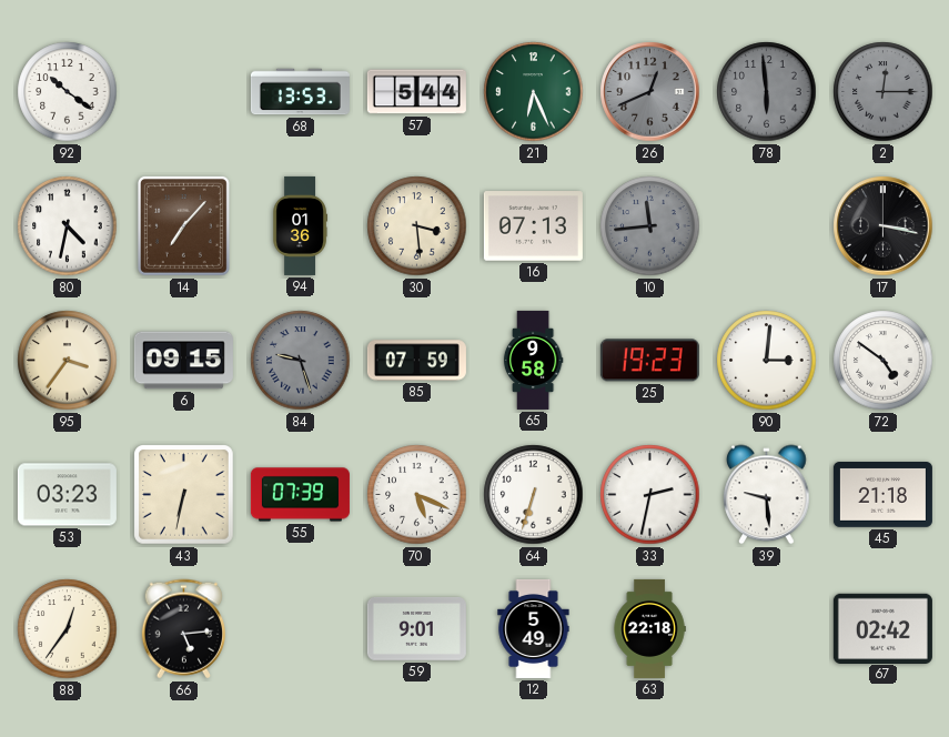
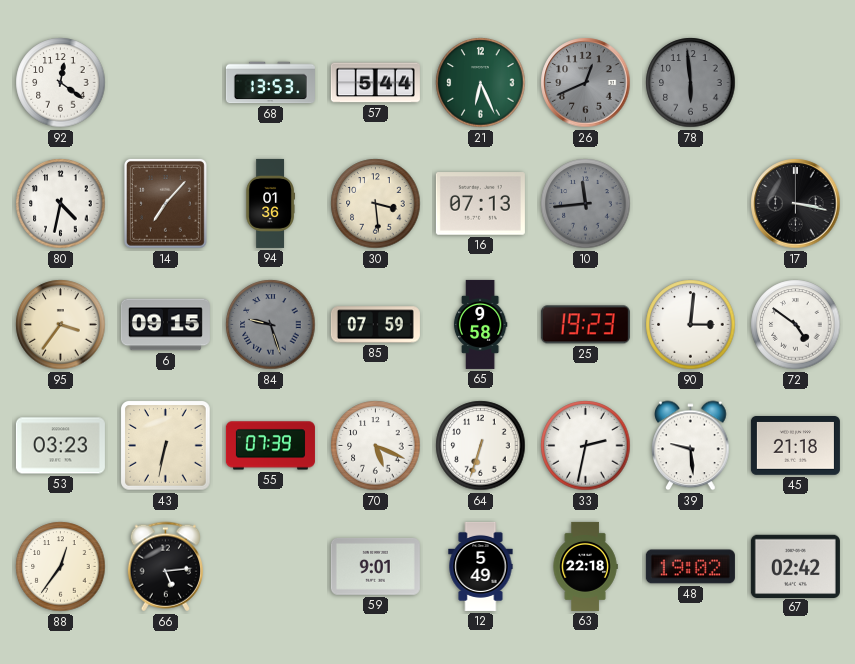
92: 10:21 -> 12:21
2: 12:15 -> none
48: none -> 19:02
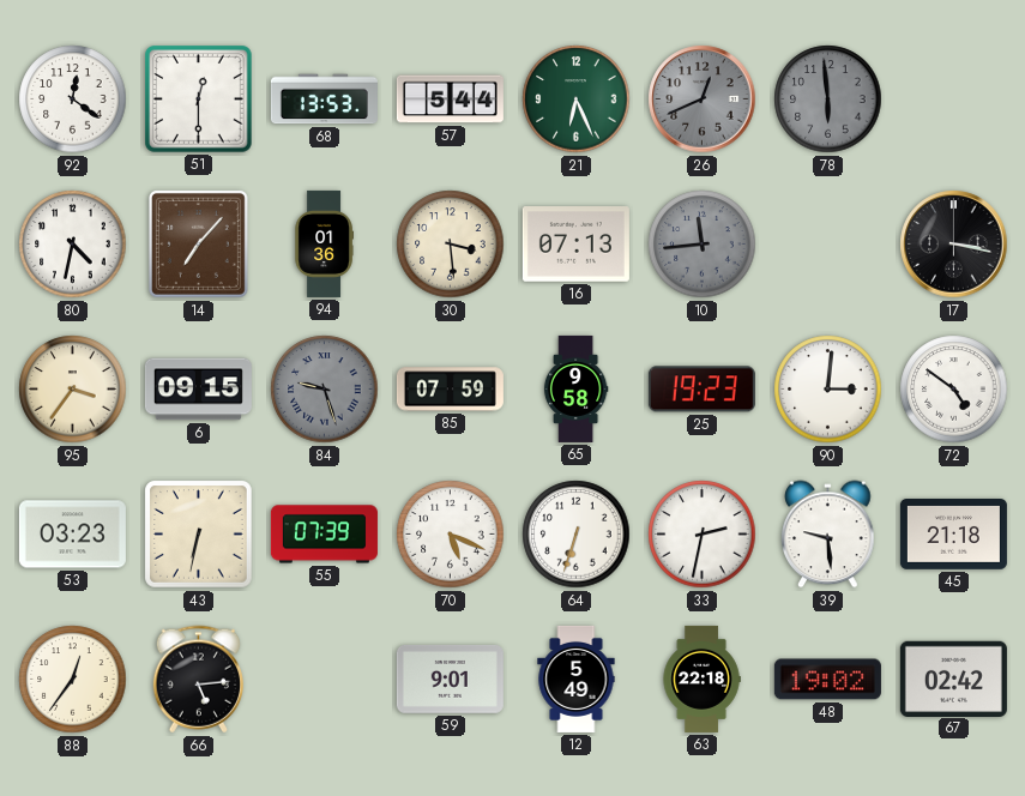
51: none -> 12:30
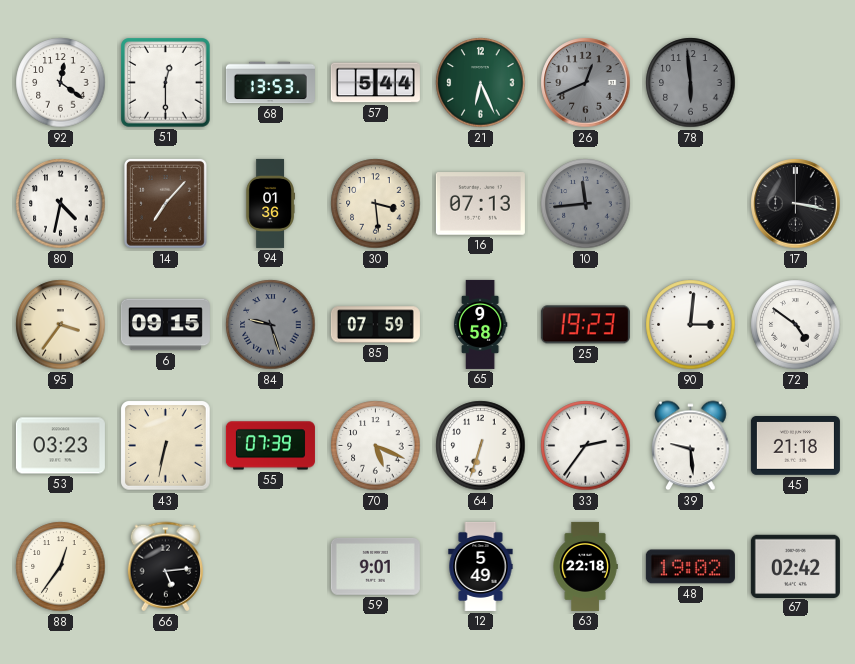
33: 2:32 -> 2:36
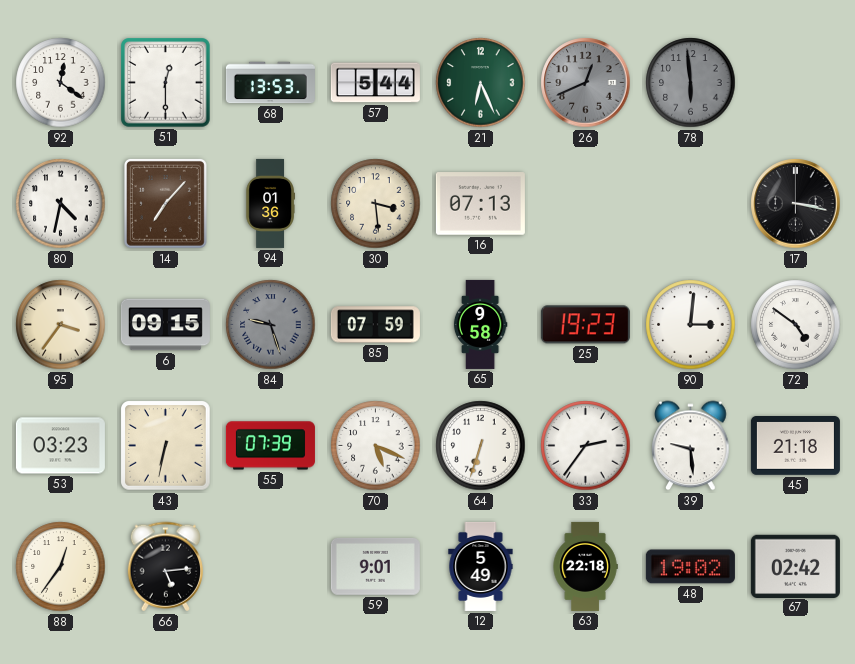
10: 11:44 -> none
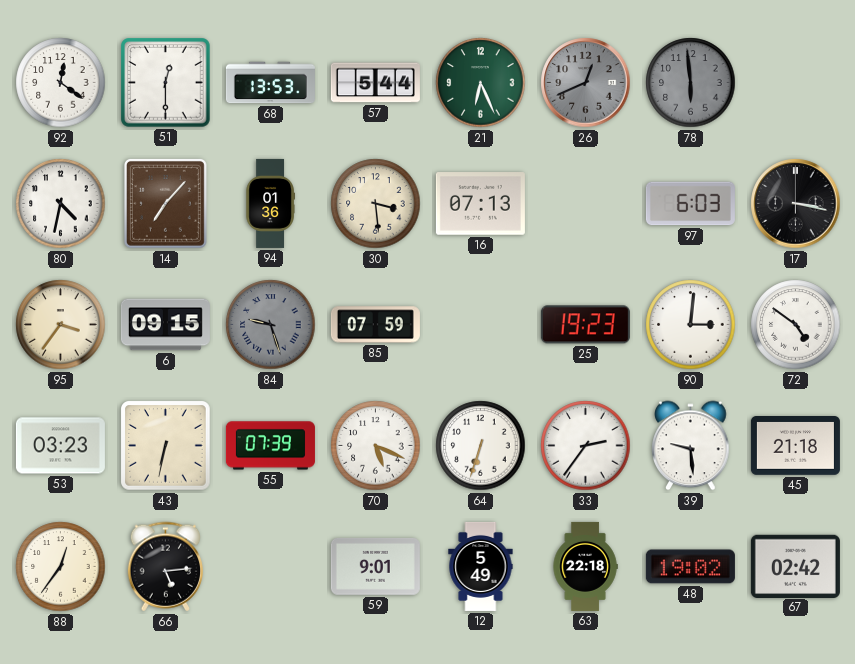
97: none -> 6:03
65: 9:58 -> none
